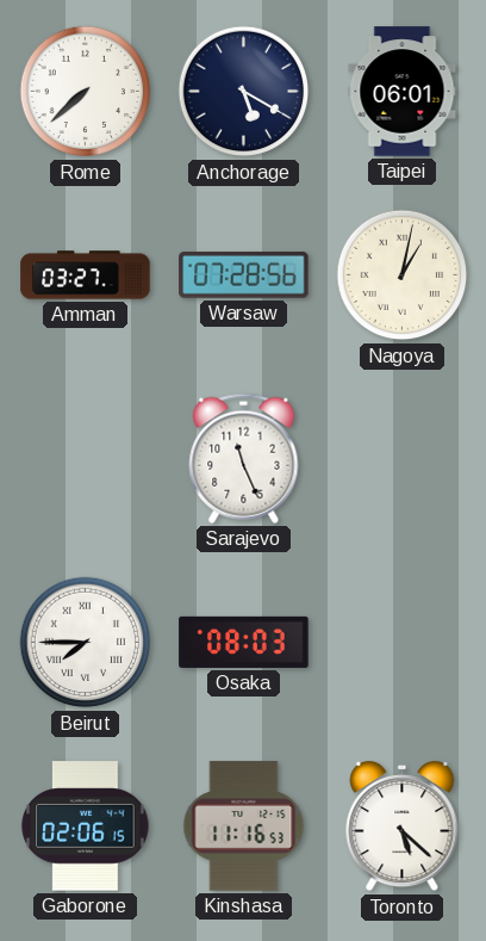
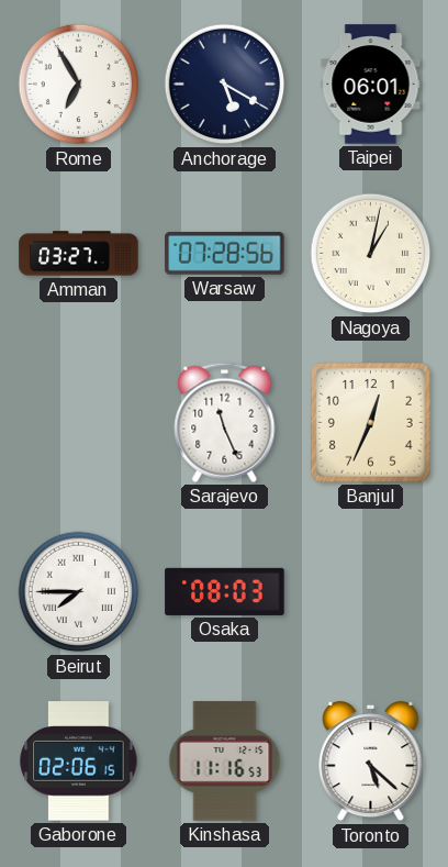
Rome: 7:38 -> 6:55
Banjul: none -> 12:34
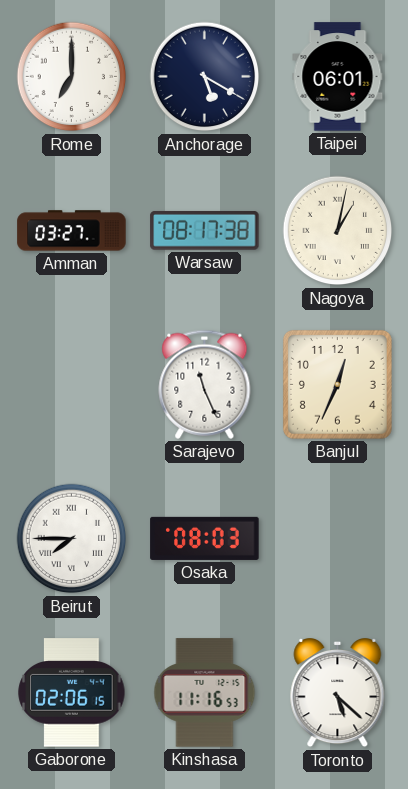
Rome: 6:55 -> 7:00
Warsaw: 07:28 -> 08:17
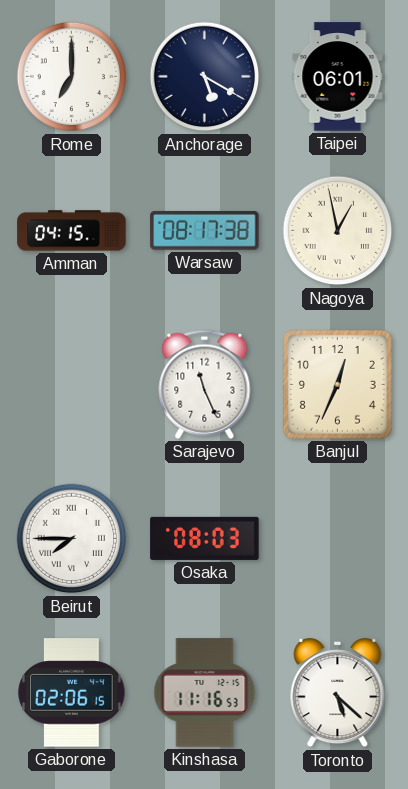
Amman: 03:27 -> 04:15
Nagoya: 1:02 -> 12:58
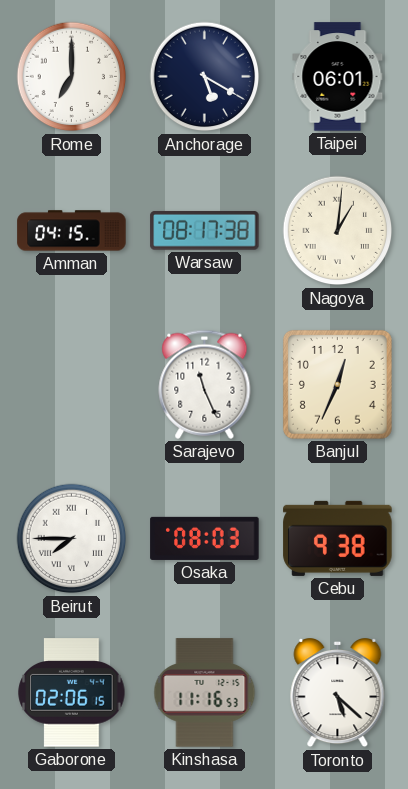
Nagoya: 12:58 -> 1:01
Cebu: none -> 9:38
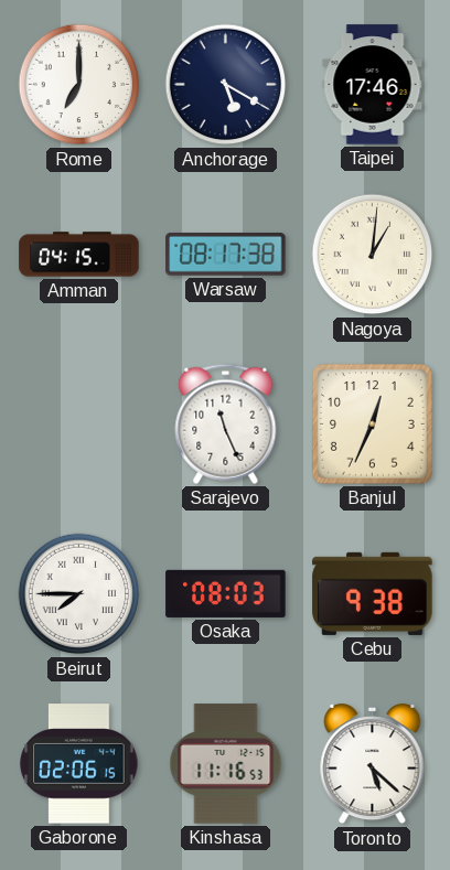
Taipei: 06:01 -> 17:46
